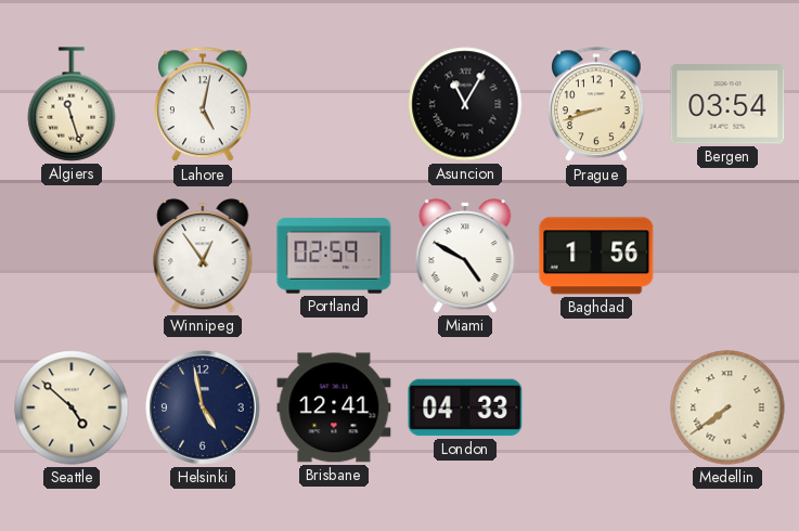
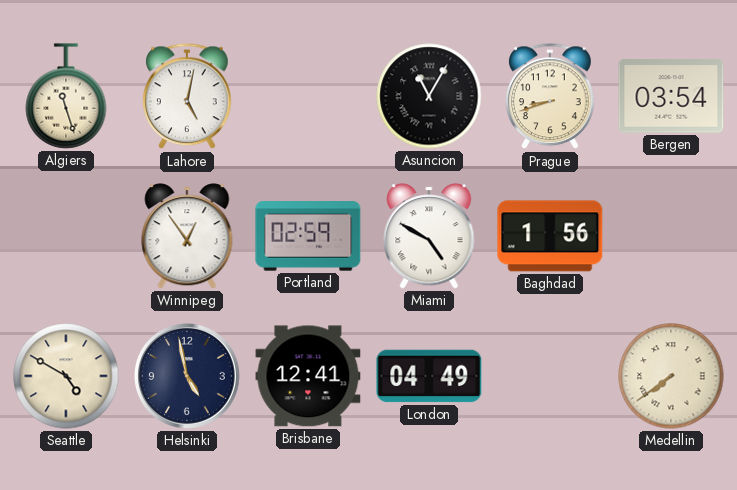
Seattle: 4:52 -> 4:50
London: 04:33 -> 04:49
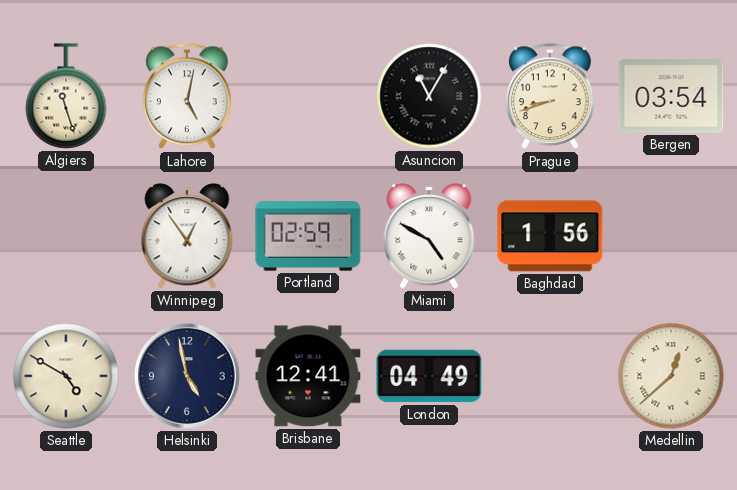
Medellin: 7:39 -> 12:38
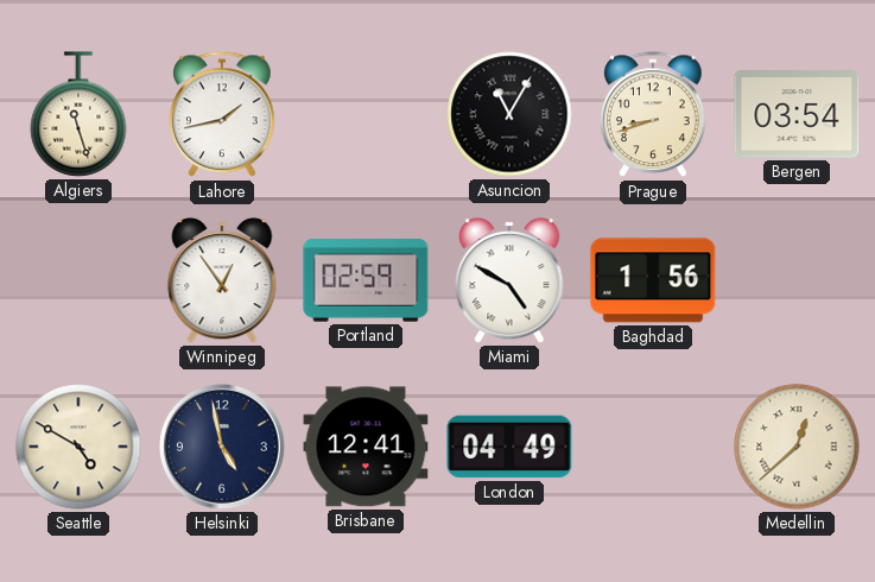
Lahore: 5:02 -> 1:43
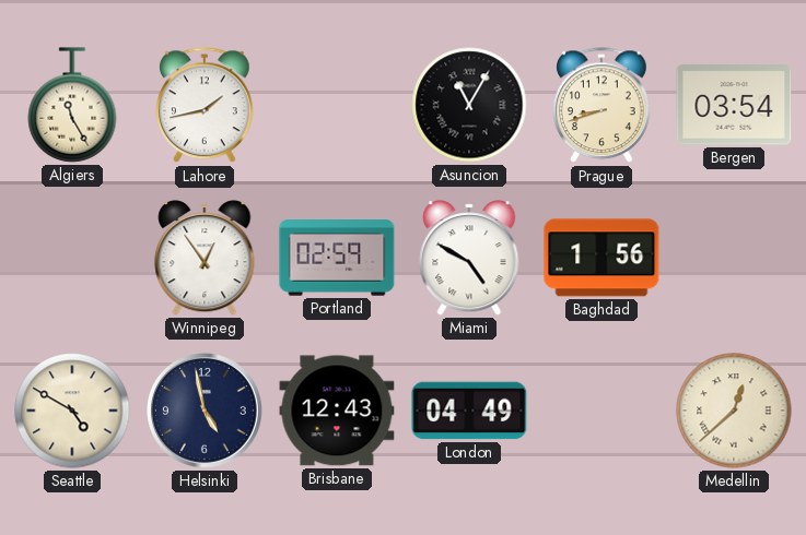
Algiers: 11:27 -> 11:25
Brisbane: 12:41 -> 12:43
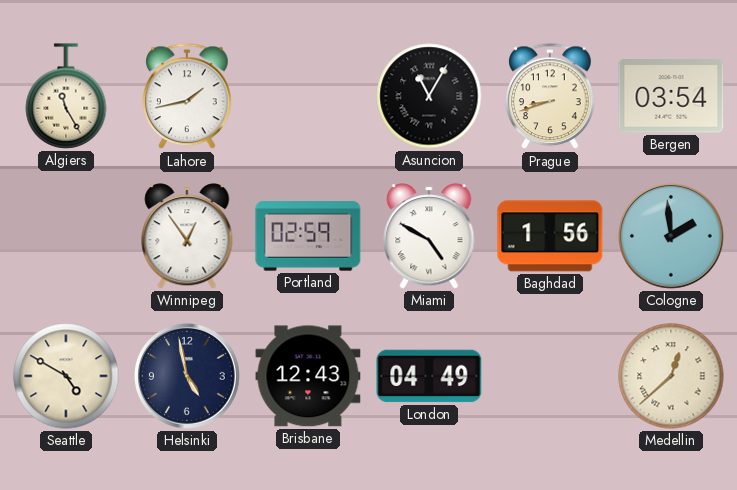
Cologne: none -> 1:59
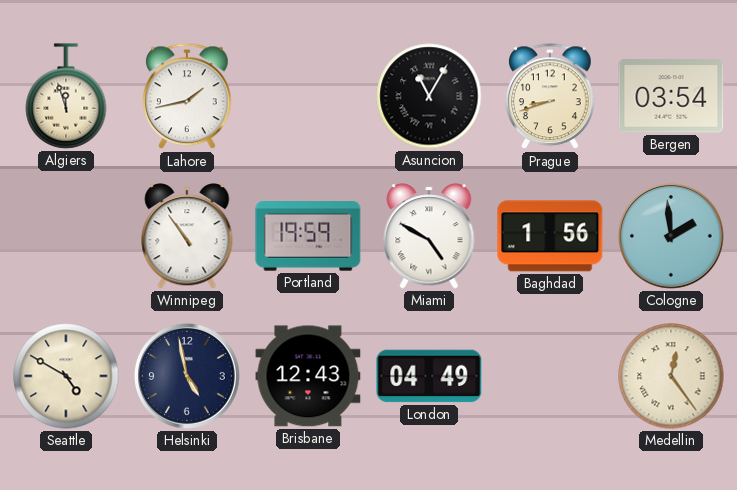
Algiers: 11:25 -> 11:57
Winnipeg: 12:54 -> 10:54
Portland: 02:59 -> 19:59
Medellin: 12:38 -> 12:24
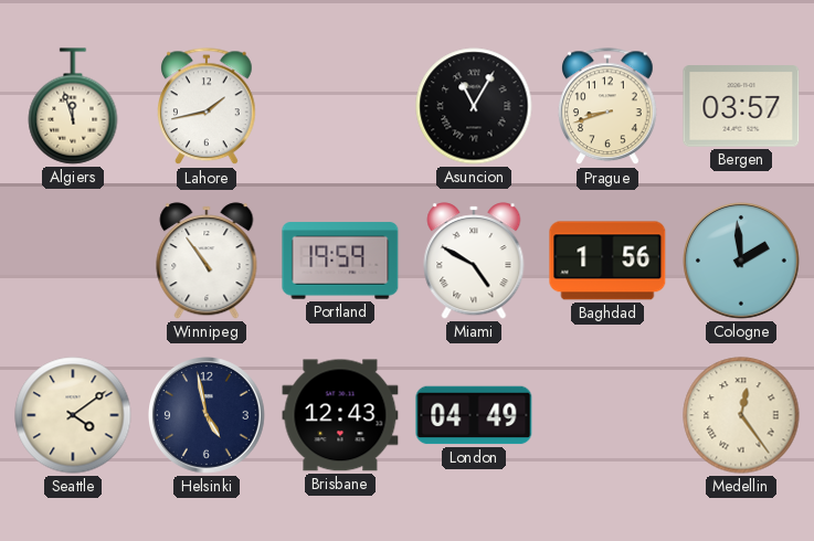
Bergen: 03:54 -> 03:57
Seattle: 4:50 -> 4:09
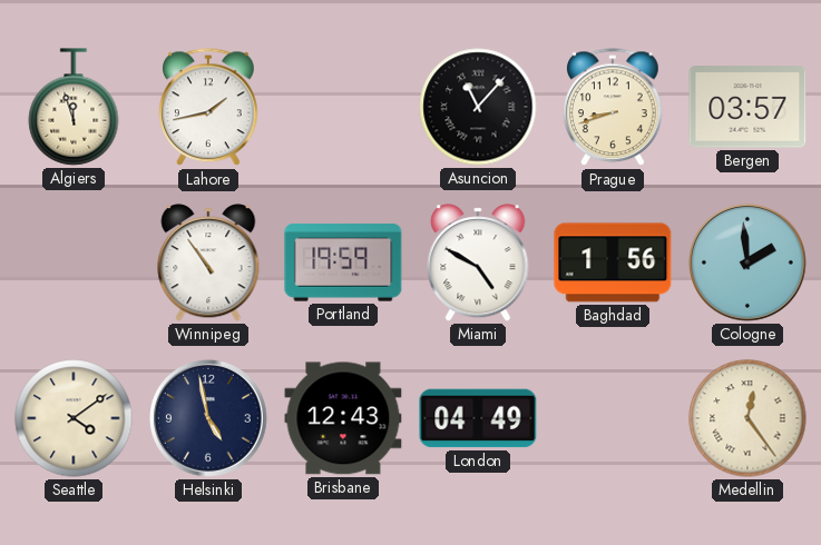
Asuncion: 11:05 -> 11:07
